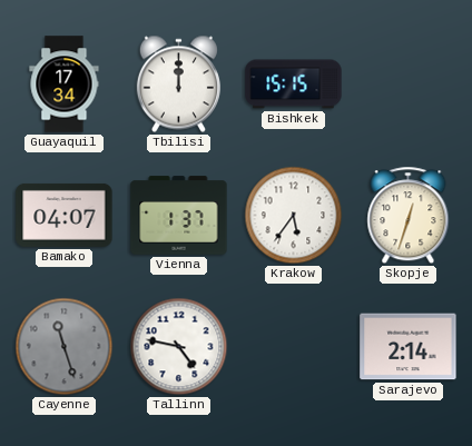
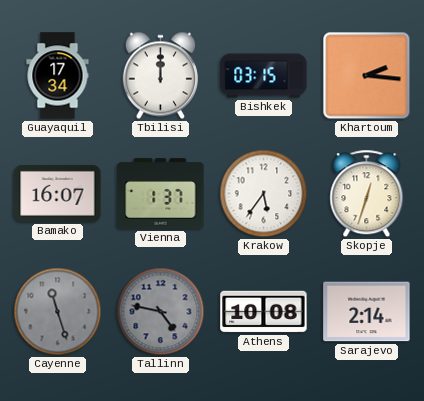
Bishkek: 15:15 -> 03:15
Khartoum: none -> 2:16
Bamako: 04:07 -> 16:07
Tallinn dial: white -> grey
Athens: none -> 10:08
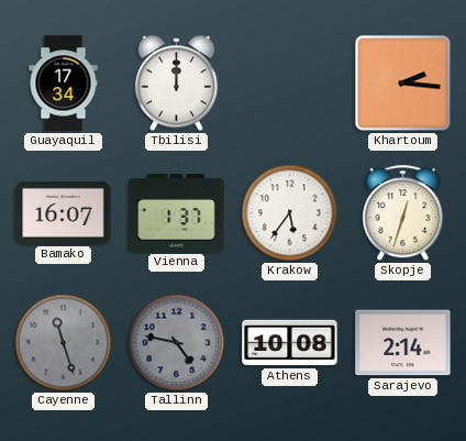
Bishkek: 03:15 -> none
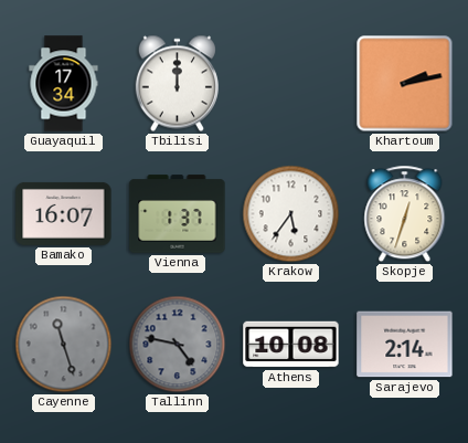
Khartoum: 2:16 -> 2:13
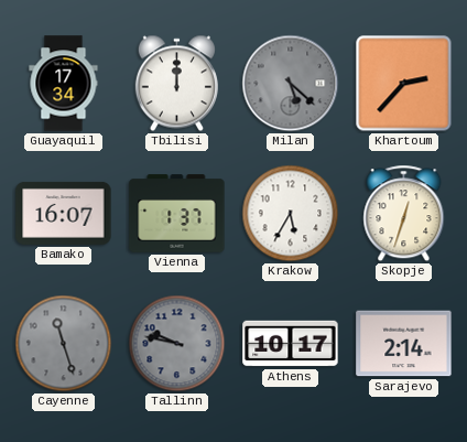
Milan: none -> 5:22
Khartoum: 2:13 -> 2:37
Krakow: 5:36 -> 5:35
Tallinn: 4:47 -> 9:47
Athens: 10:08 -> 10:17
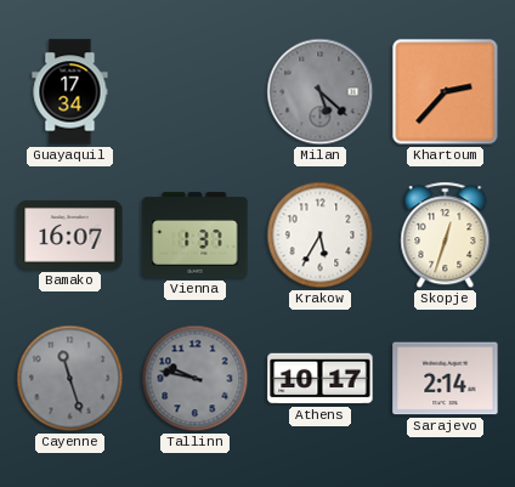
Tbilisi: 12:00 -> none
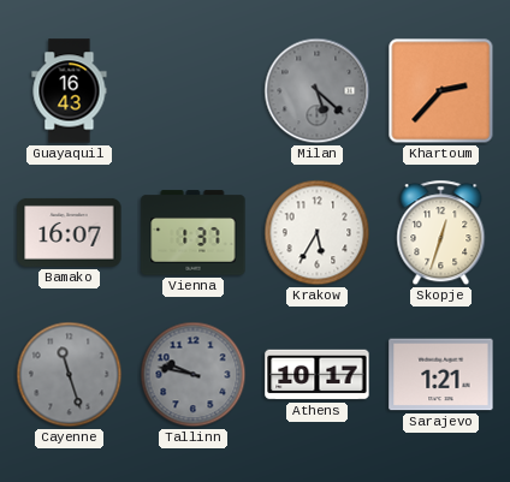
Guayaquil: 17:34 -> 16:43
Sarajevo: 2:14 -> 1:21
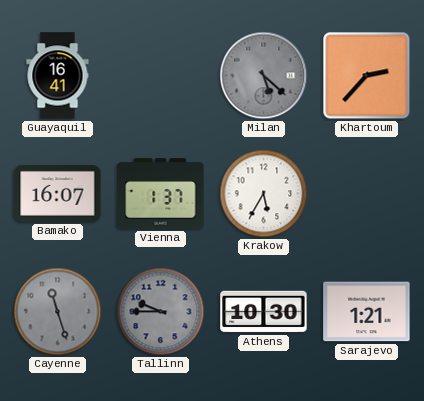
Guayaquil: 16:43 -> 16:41
Skopje: 12:33 -> none
Tallinn: 9:47 -> 9:45
Athens: 10:17 -> 10:30
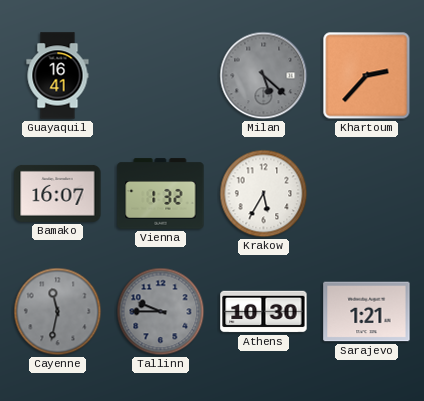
Vienna: 1:37 -> 1:32
Cayenne: 11:27 -> 11:32
